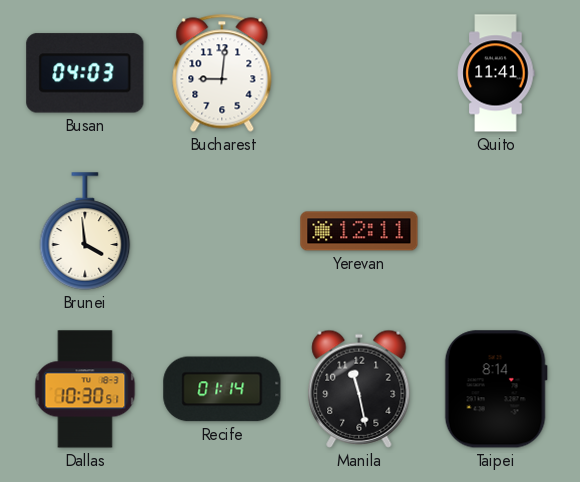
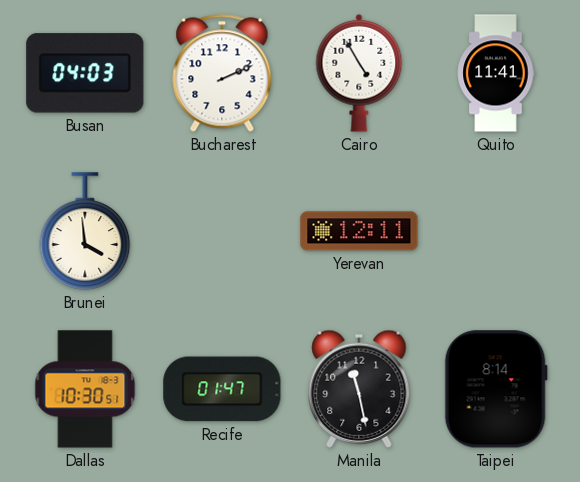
Bucharest: 9:01 -> 2:11
Cairo: none -> 4:55
Recife: 01:14 -> 01:47
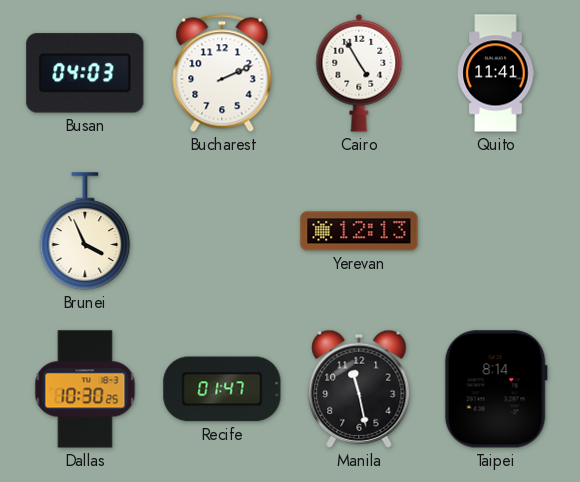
Brunei: 3:59 -> 3:56
Yerevan: 12:11 -> 12:13
Dallas: 10:30:51 -> 10:30:25
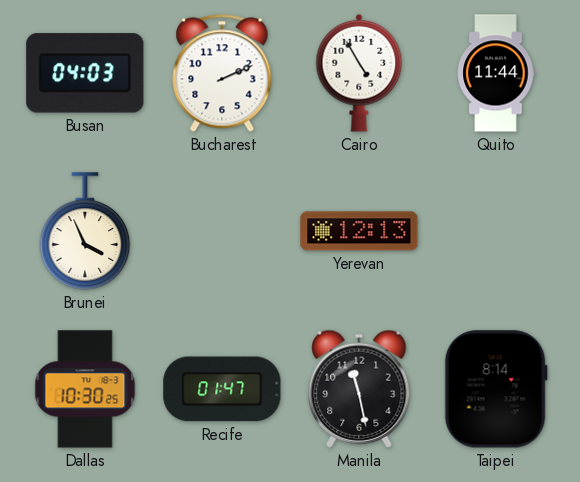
Quito: 11:41 -> 11:44
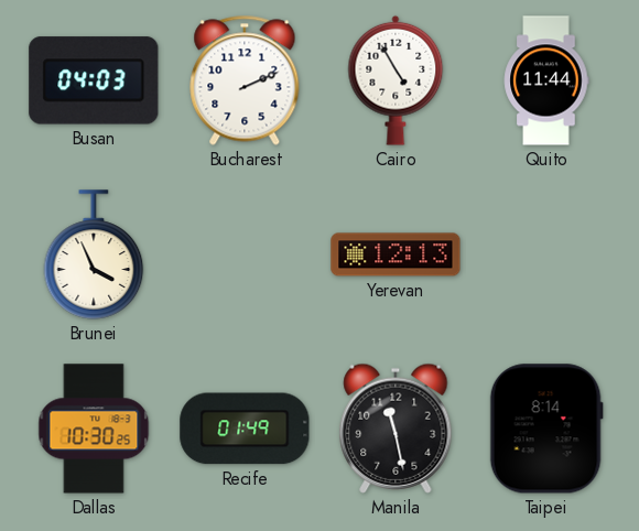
Recife: 01:47 -> 01:49
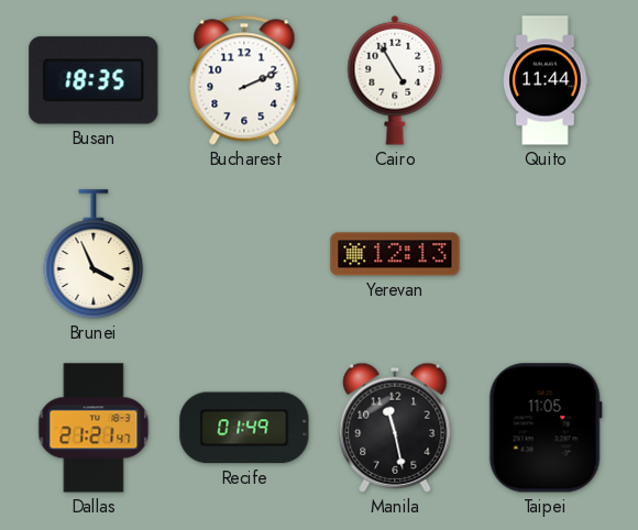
Busan: 04:03 -> 18:35
Dallas: 10:30 -> 21:21
Taipei: 8:14 -> 11:05
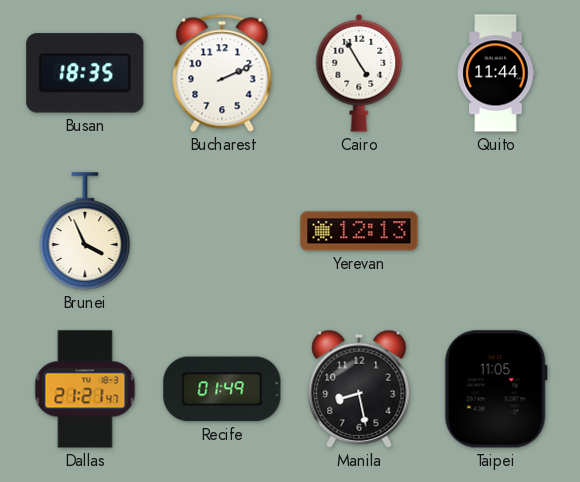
Manila: 11:28 -> 8:28
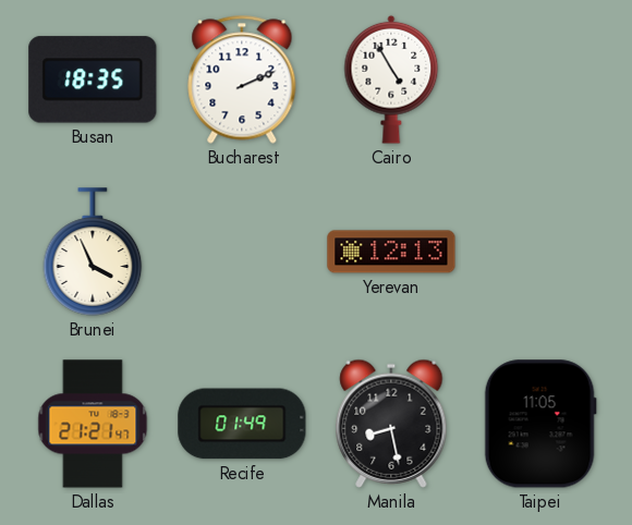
Quito: 11:44 -> none
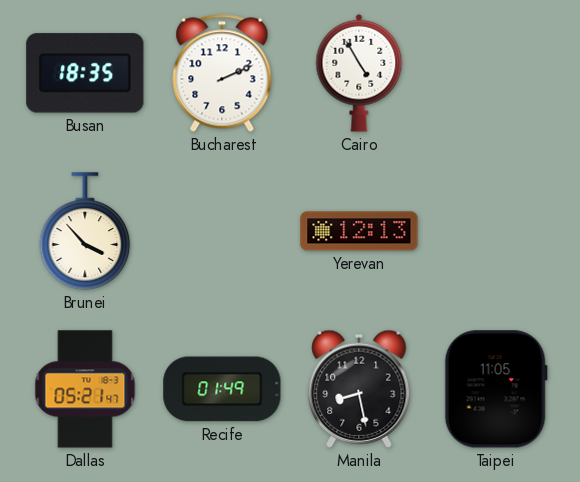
Brunei: 3:56 -> 3:53
Dallas: 21:21 -> 05:21
